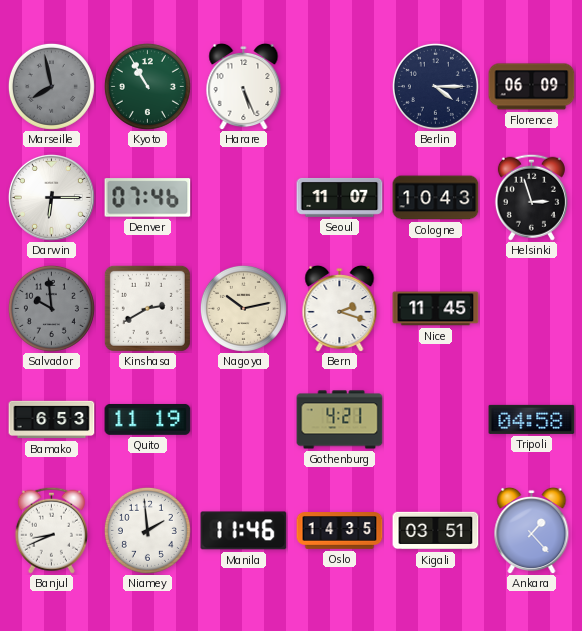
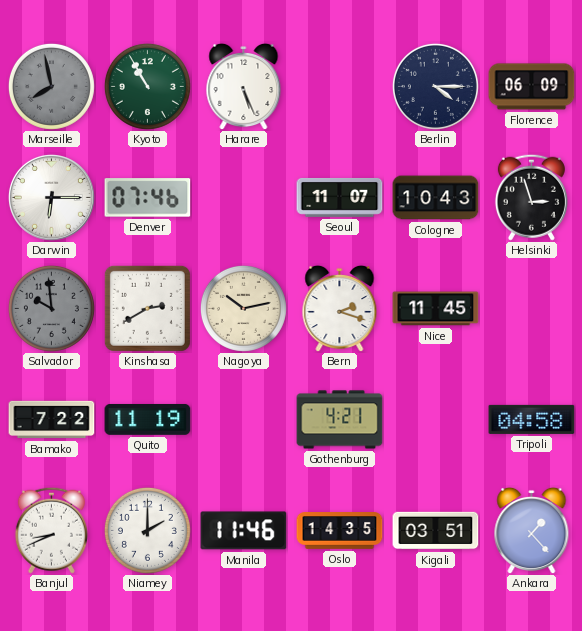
Bamako: 6:53 -> 7:22
Niamey: 1:59 -> 2:00
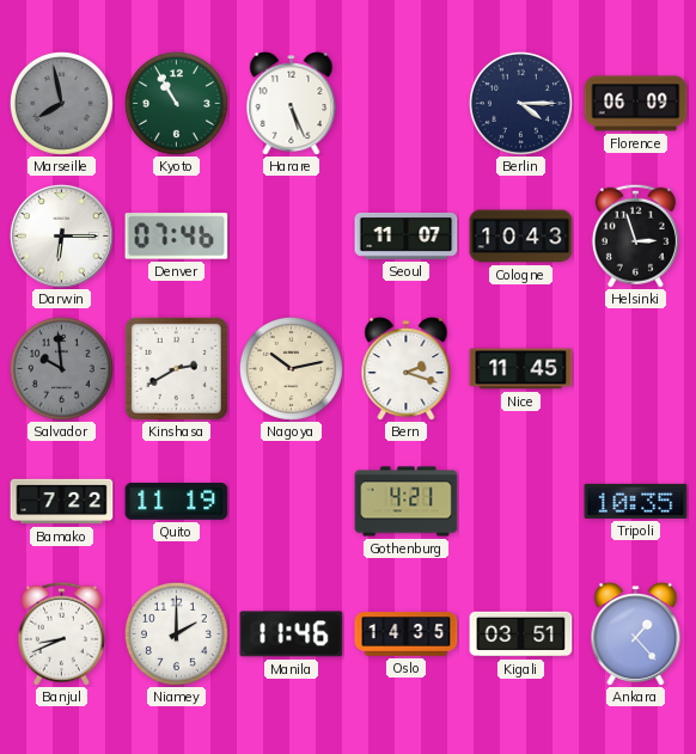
Tripoli: 04:58 -> 10:35
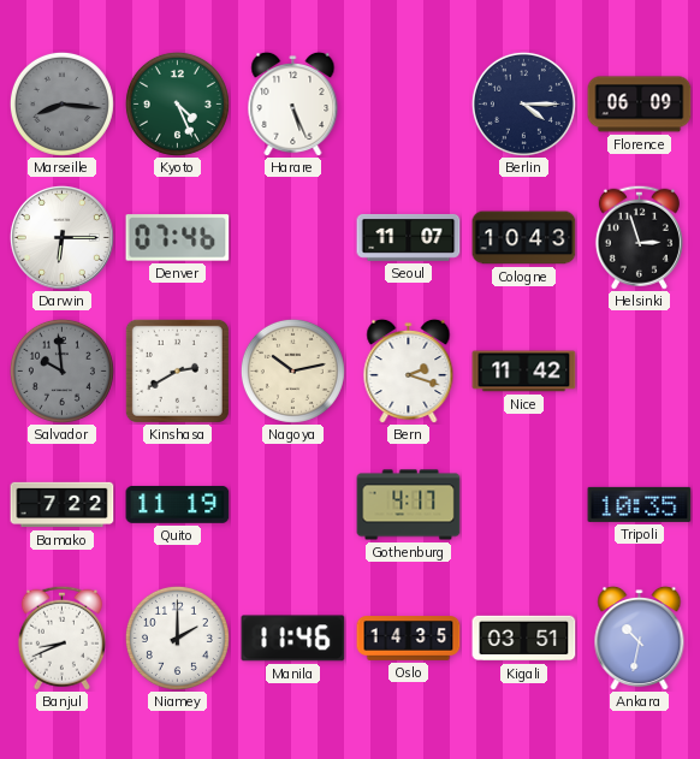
Marseille: 7:58 -> 8:16
Kyoto: 10:55 -> 4:26
Nice: 11:45 -> 11:42
Gothenburg: 4:21 -> 4:17
Ankara: 1:23 -> 10:32
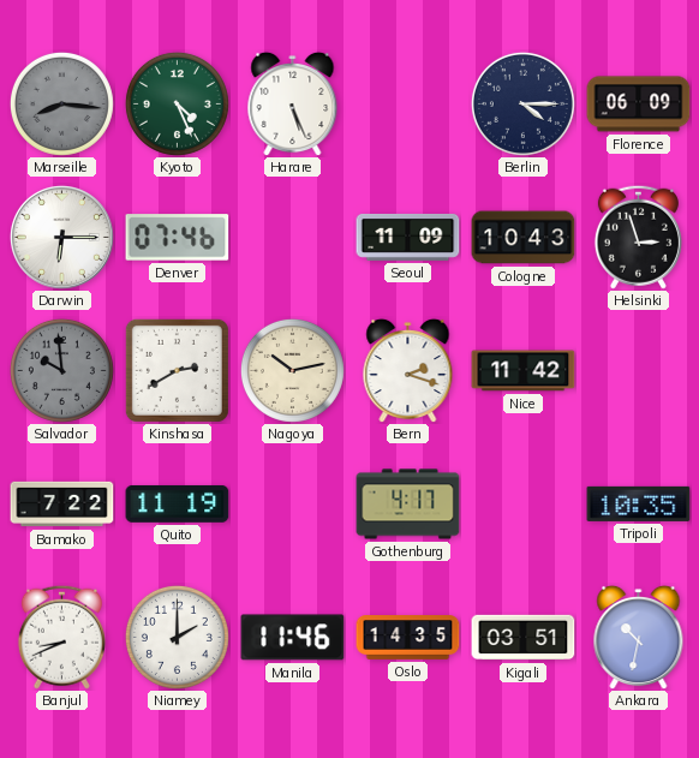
Seoul: 11:07 -> 11:09
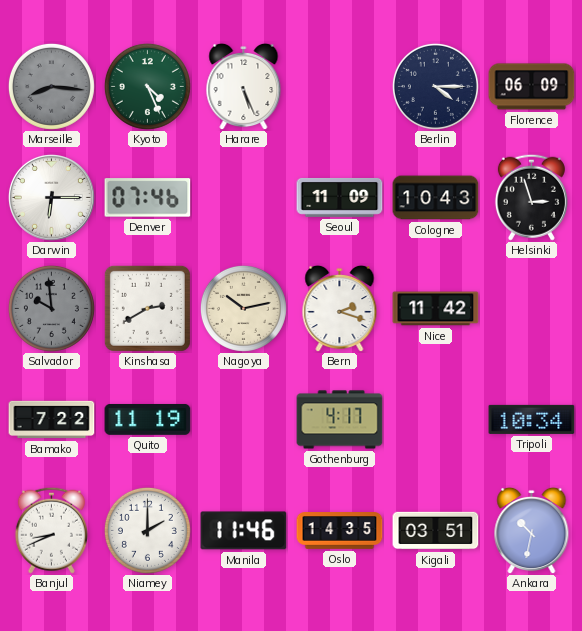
Tripoli: 10:35 -> 10:34
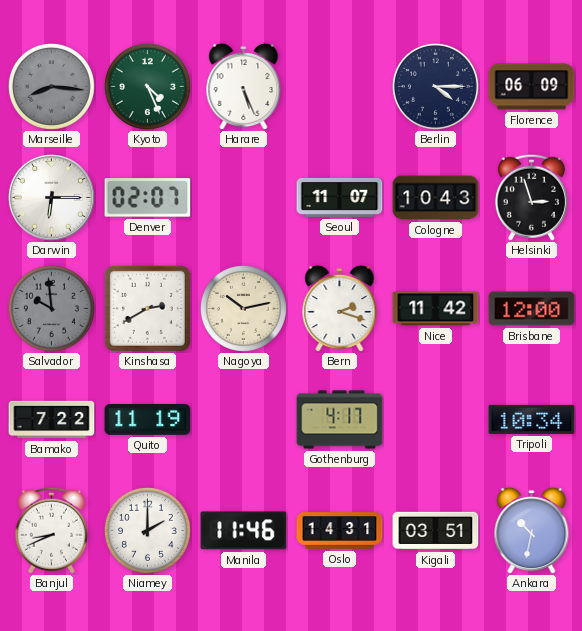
Denver: 07:46 -> 02:07
Seoul: 11:09 -> 11:07
Brisbane: none -> 12:00
Oslo: 14:35 -> 14:31
